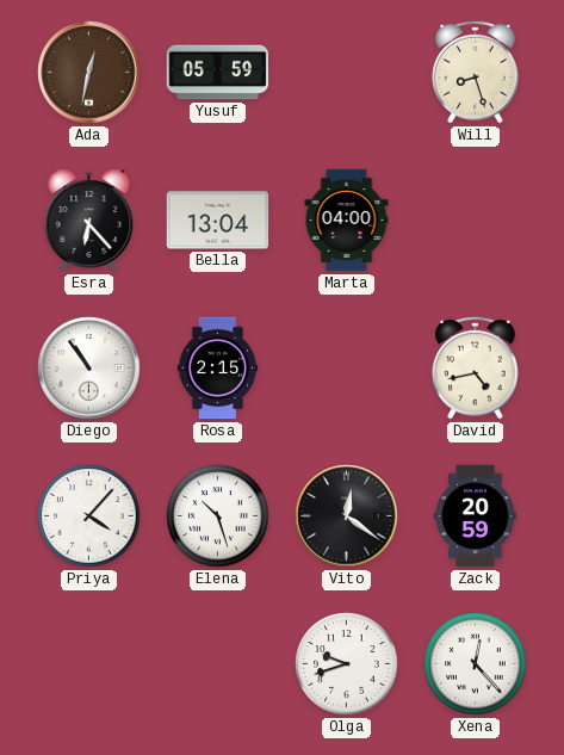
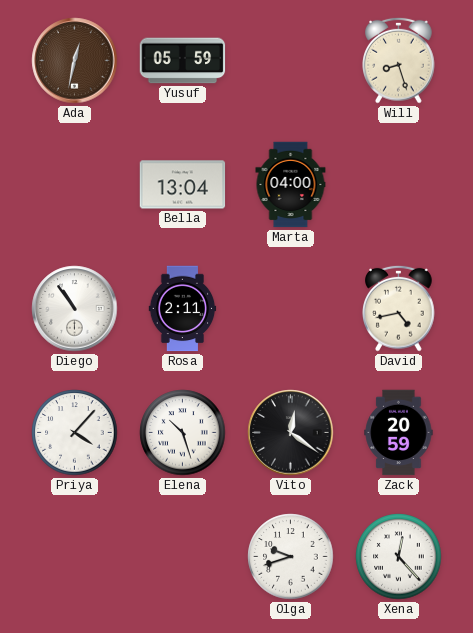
Esra: 6:23 -> none
Rosa: 2:15 -> 2:11
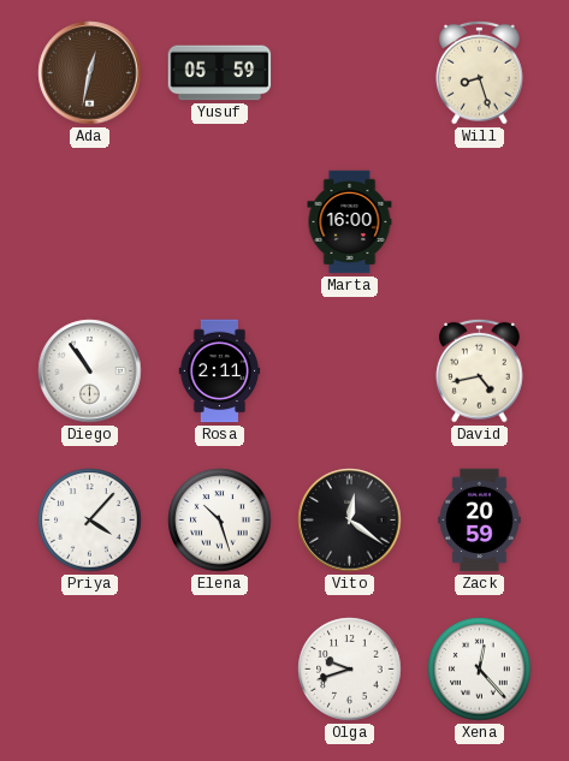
Bella: 13:04 -> none
Marta: 04:00 -> 16:00
